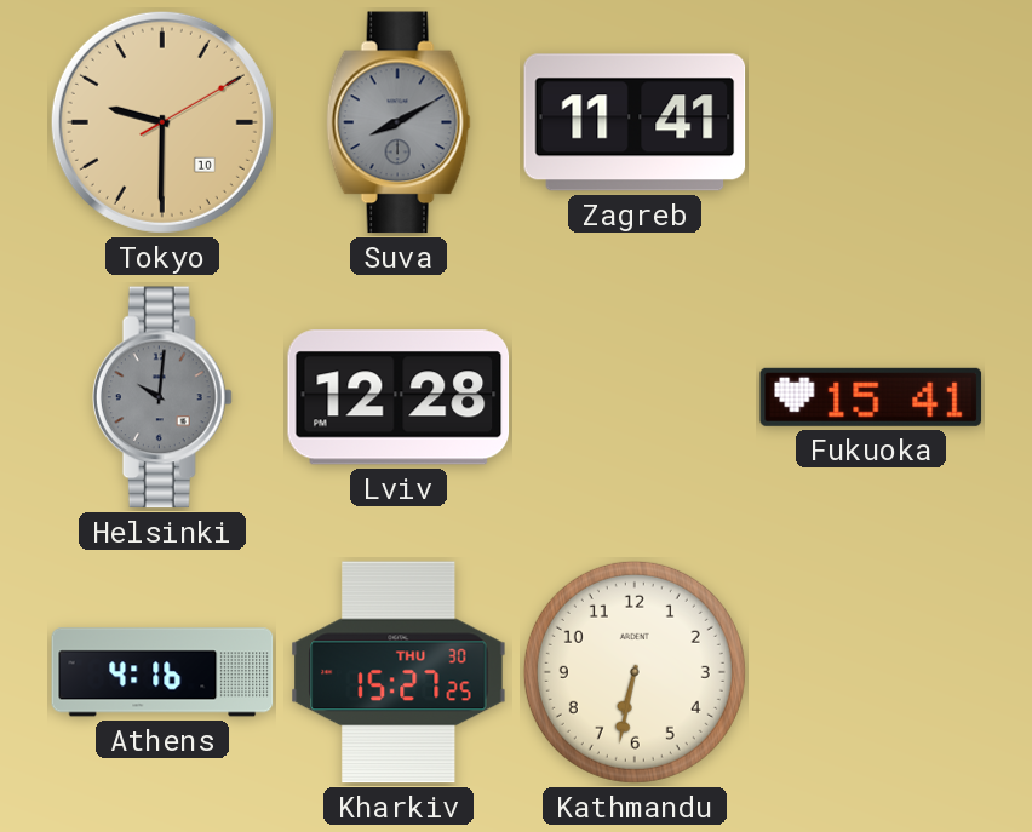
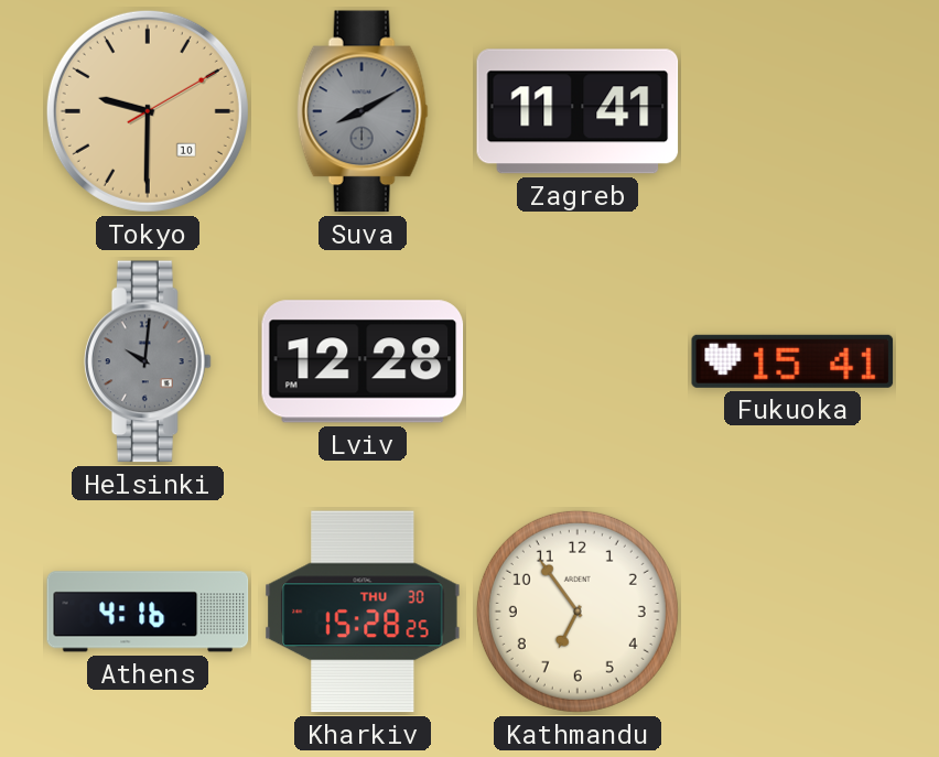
Kharkiv: 15:27 -> 15:28
Kathmandu: 6:32 -> 6:54
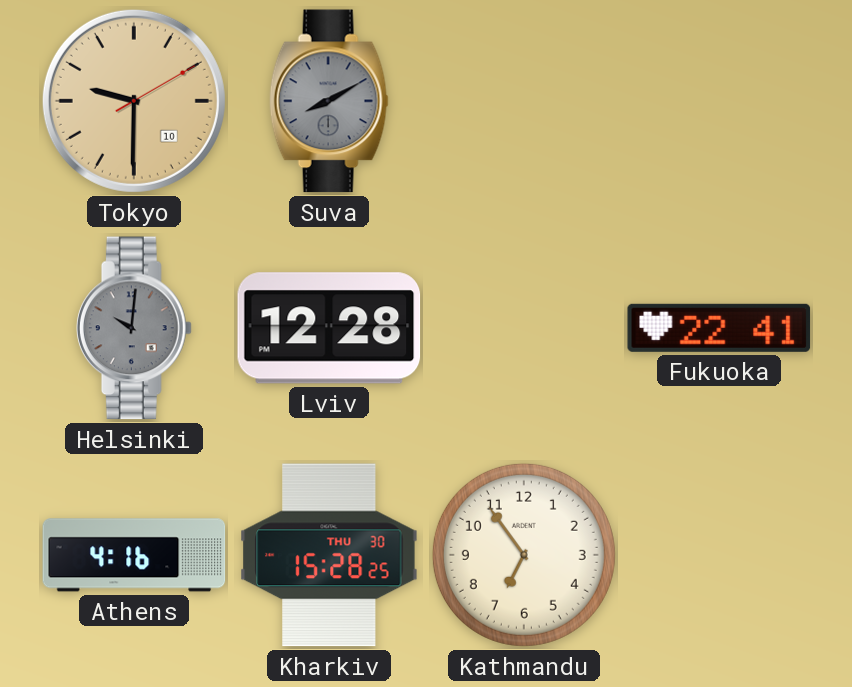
Zagreb: 11:41 -> none
Fukuoka: 15:41 -> 22:41
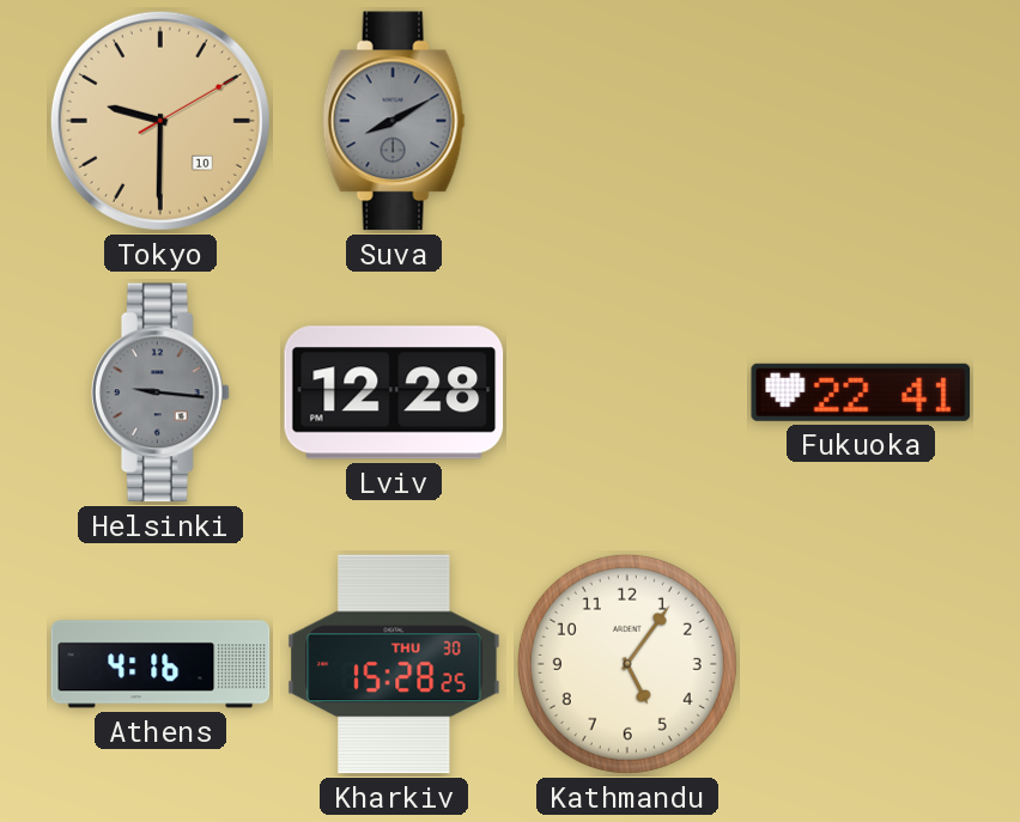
Helsinki: 10:01 -> 9:16
Kathmandu: 6:54 -> 5:06
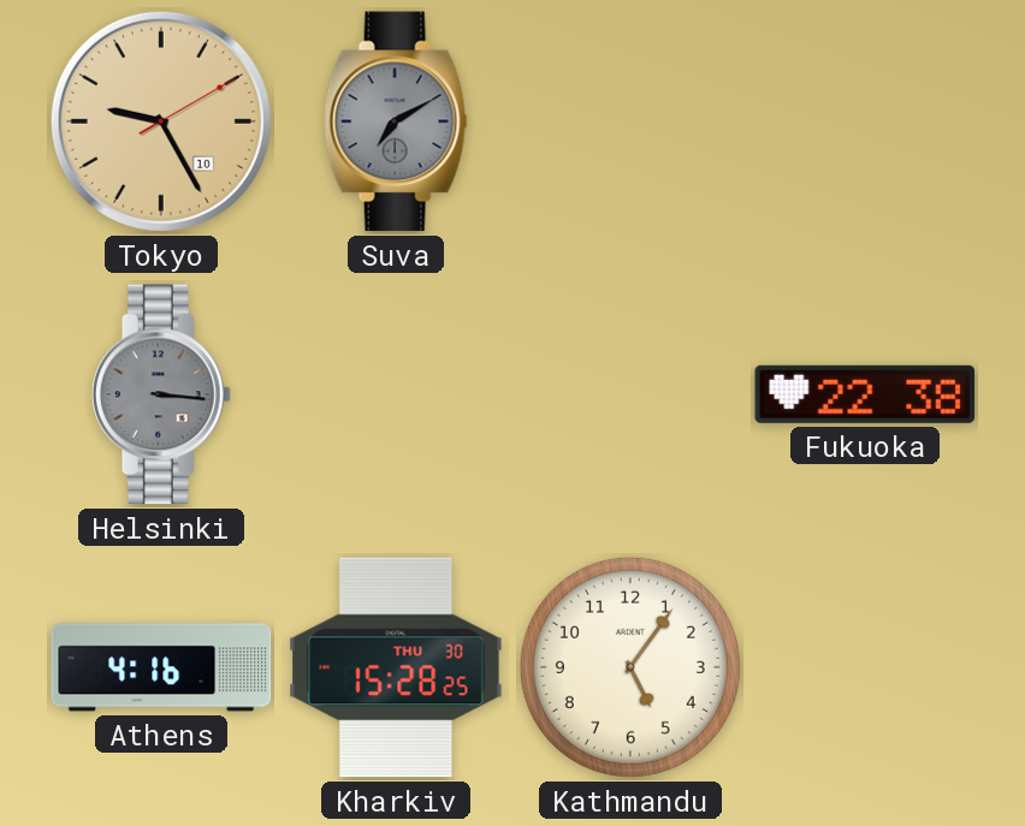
Tokyo: 9:30 -> 9:25
Suva: 8:10 -> 7:10
Helsinki: 9:16 -> 3:16
Lviv: 12:28 -> none
Fukuoka: 22:41 -> 22:38
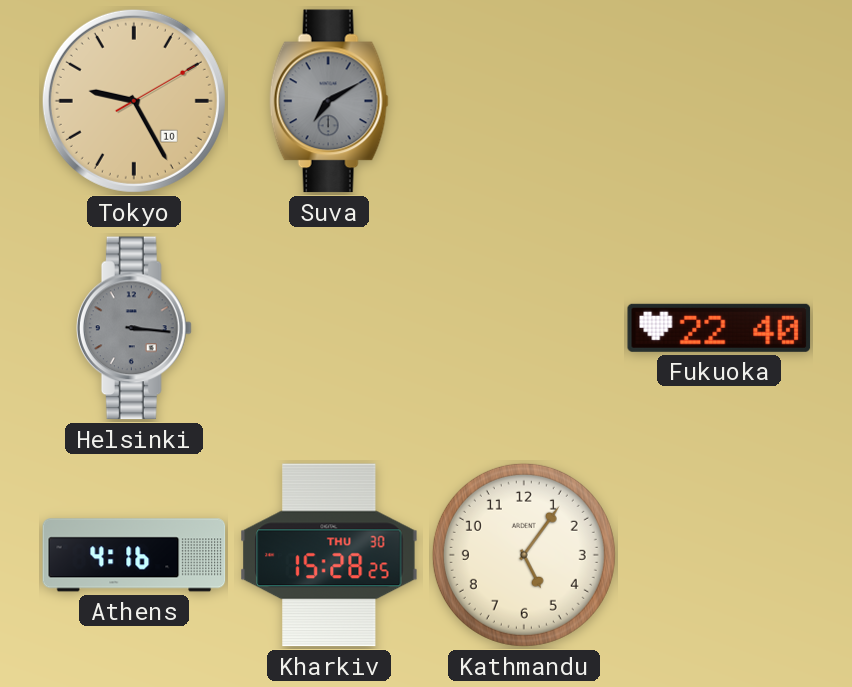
Fukuoka: 22:38 -> 22:40
